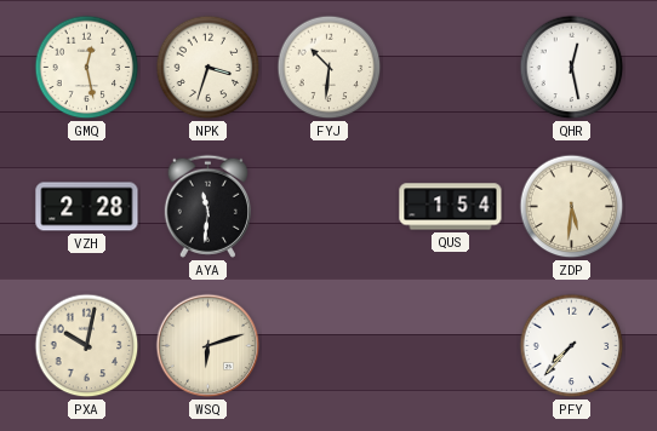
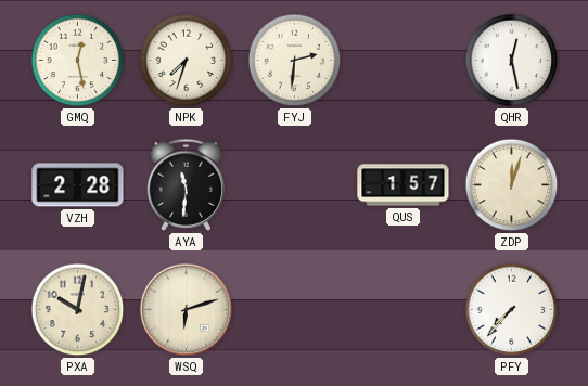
NPK: 3:33 -> 7:33
FYJ: 10:31 -> 2:31
QUS: 1:54 -> 1:57
ZDP: 5:31 -> 12:03
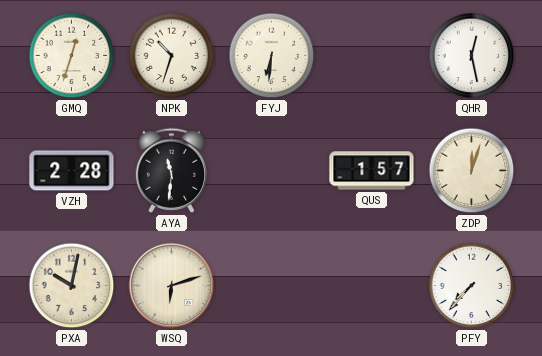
GMQ: 12:28 -> 12:33
NPK: 7:33 -> 10:33
FYJ: 2:31 -> 6:31
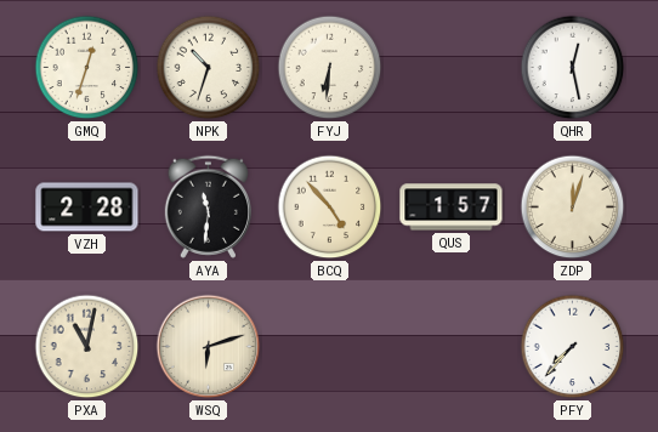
BCQ: none -> 4:53
PXA: 10:02 -> 11:02
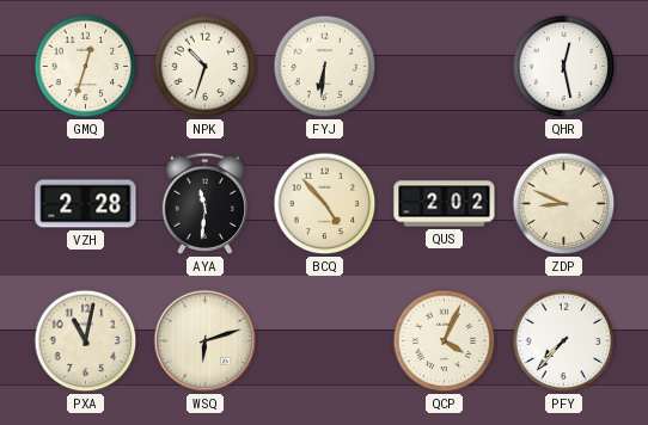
QUS: 1:57 -> 2:02
ZDP: 12:03 -> 8:49
QCP: none -> 4:04
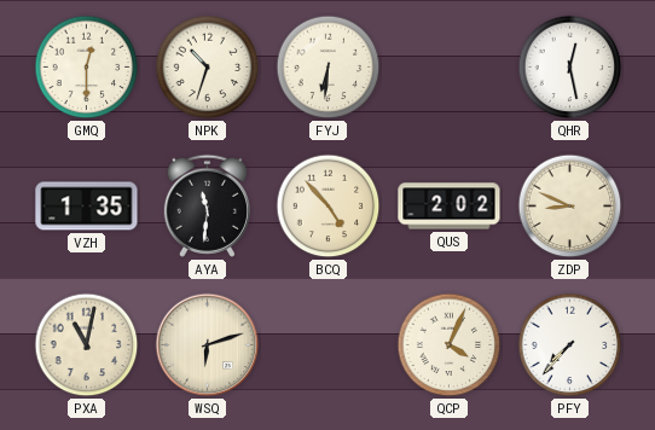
GMQ: 12:33 -> 12:30
VZH: 2:28 -> 1:35
